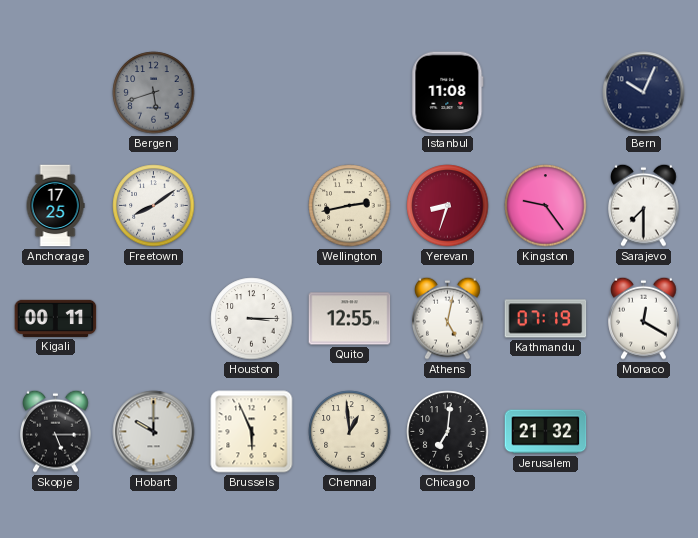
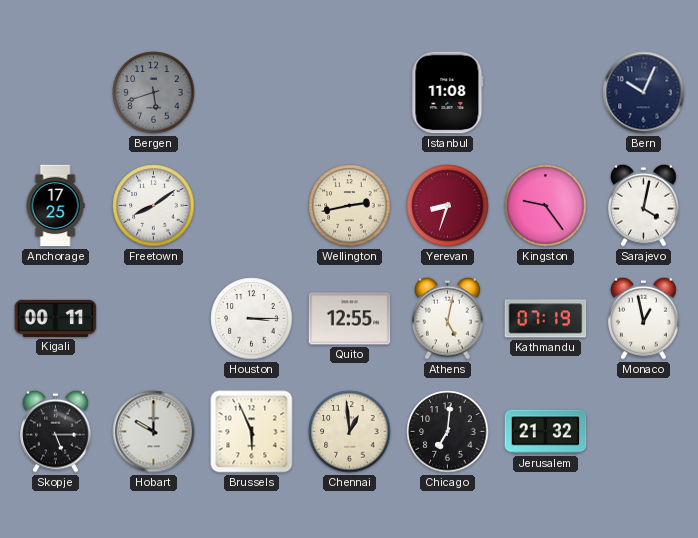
Sarajevo: 7:30 -> 4:02
Monaco: 12:20 -> 12:58
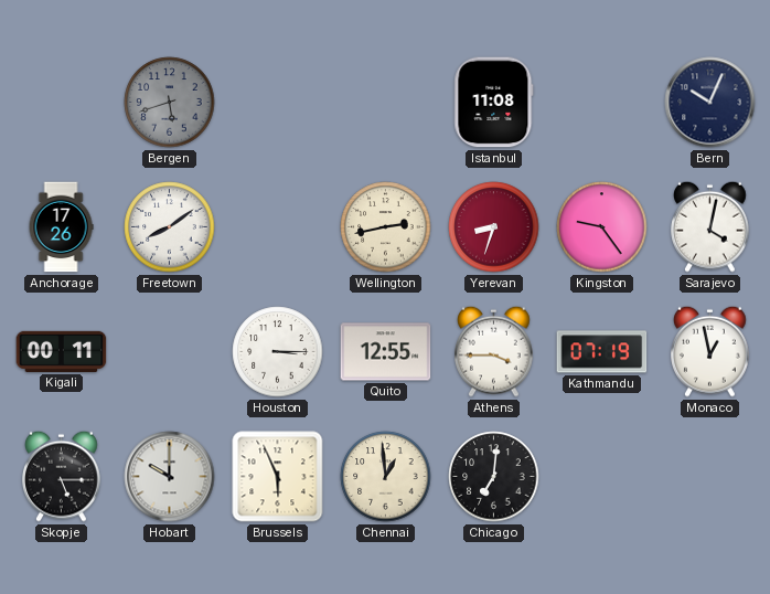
Anchorage: 17:25 -> 17:26
Athens: 5:02 -> 3:45
Jerusalem: 21:32 -> none
